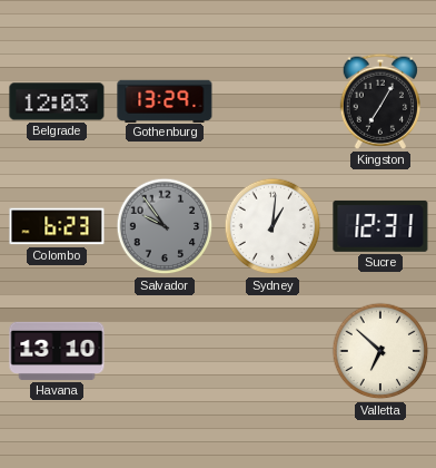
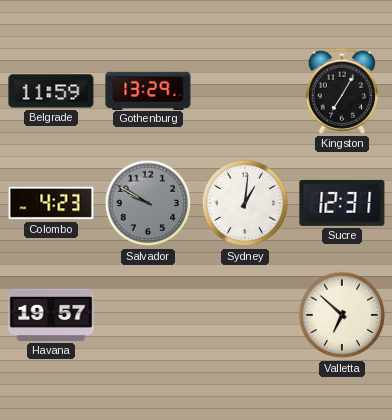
Belgrade: 12:03 -> 11:59
Colombo: 6:23 -> 4:23
Salvador: 9:54 -> 9:50
Havana: 13:10 -> 19:57
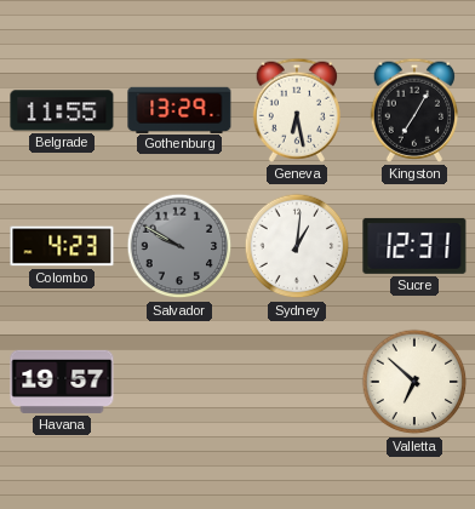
Belgrade: 11:59 -> 11:55
Geneva: none -> 6:28
